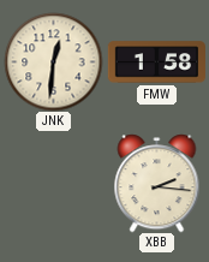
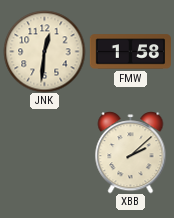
XBB: 2:16 -> 2:08
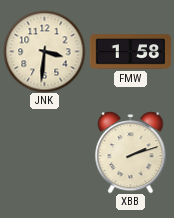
JNK: 12:31 -> 3:31
XBB: 2:08 -> 2:12
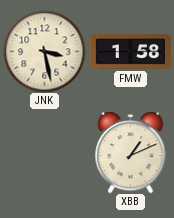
JNK: 3:31 -> 3:28
XBB: 2:12 -> 1:11
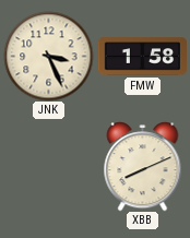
JNK: 3:28 -> 3:26
XBB: 1:11 -> 8:11
